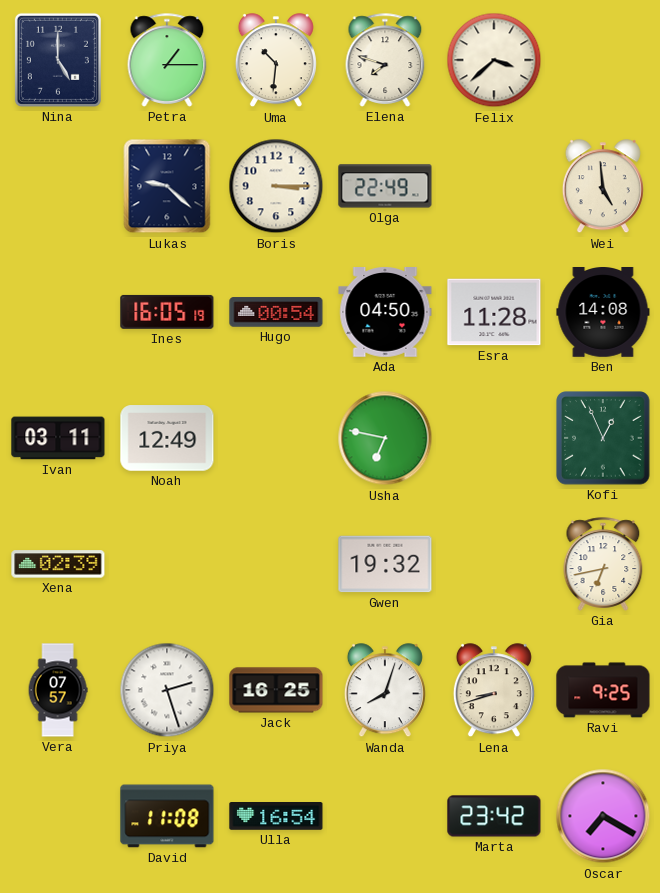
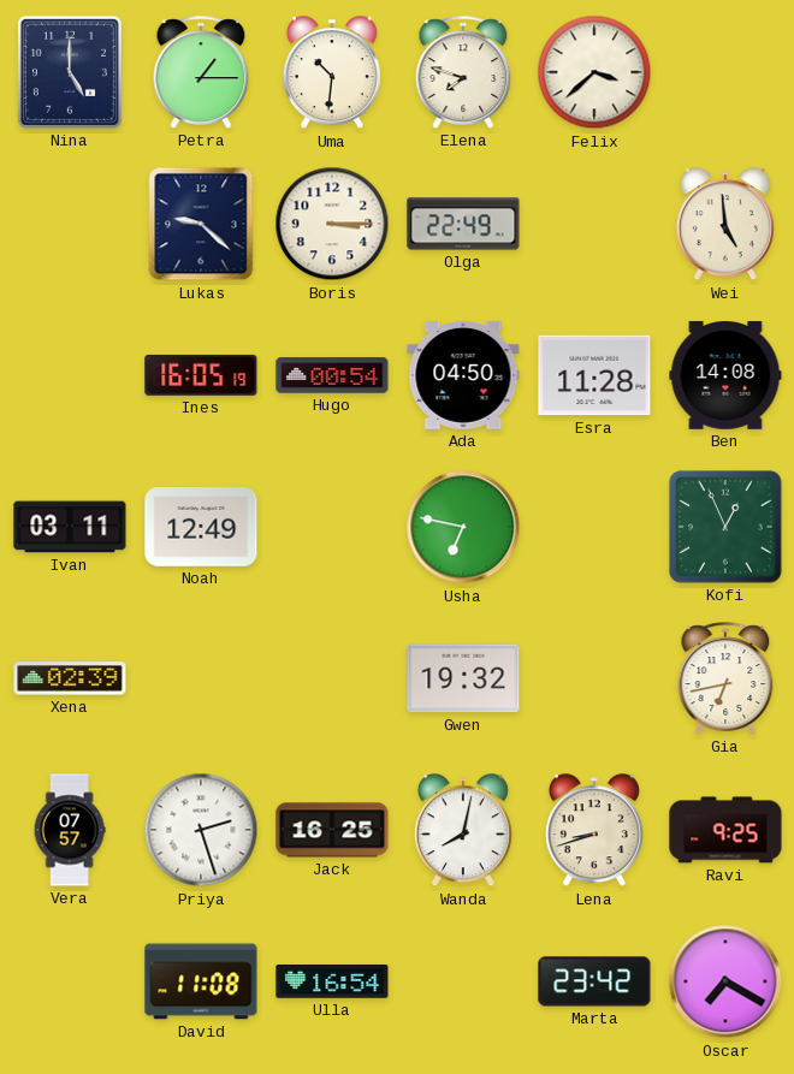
Wanda: 8:03 -> 8:02
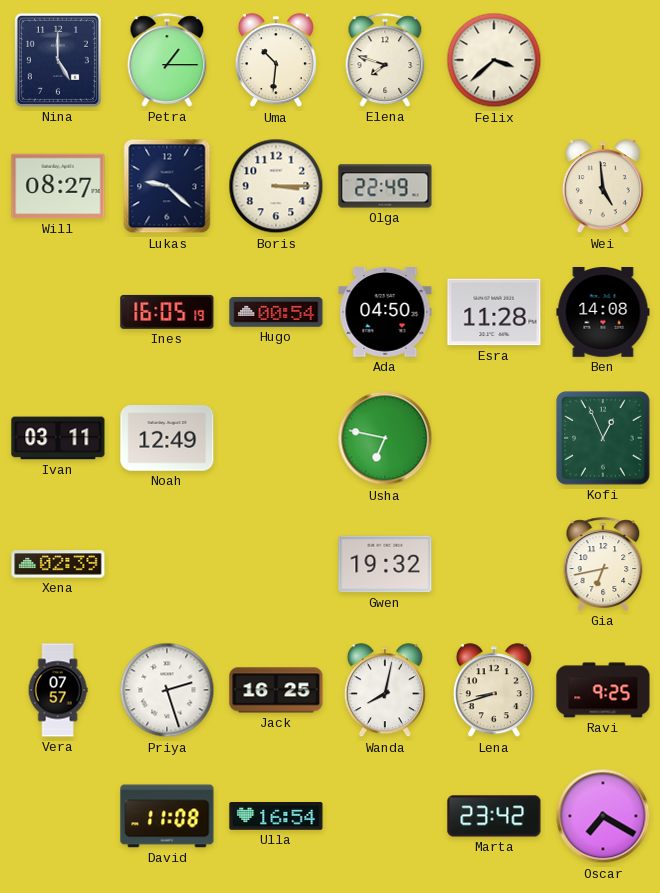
Will: none -> 08:27
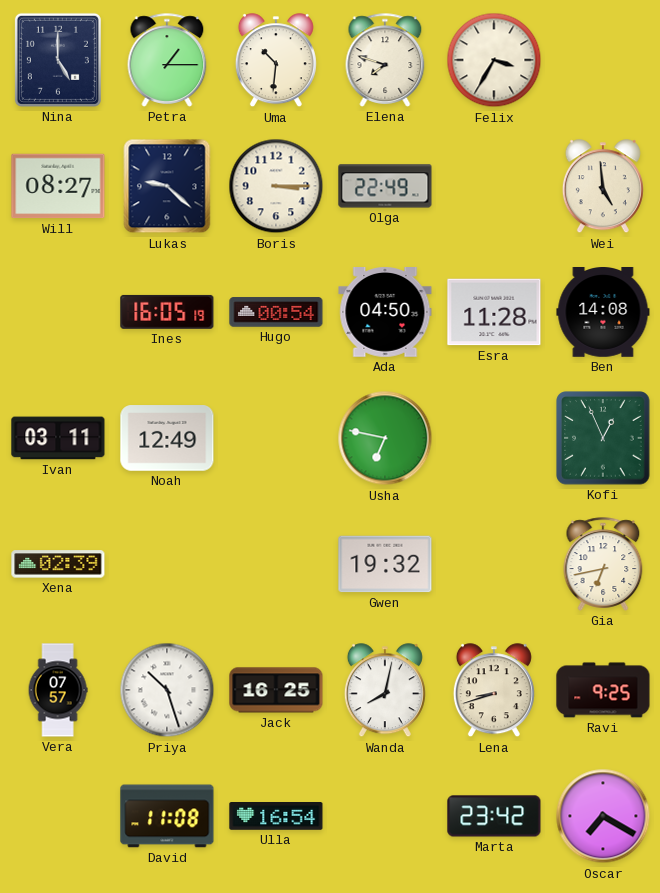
Felix: 3:38 -> 3:35
Priya: 2:27 -> 10:27
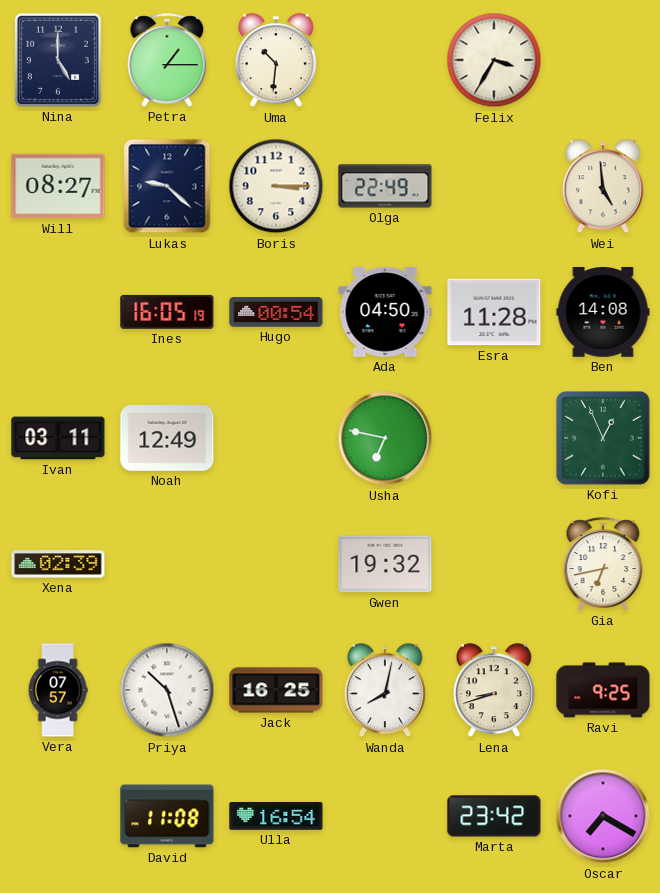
Elena: 7:48 -> none
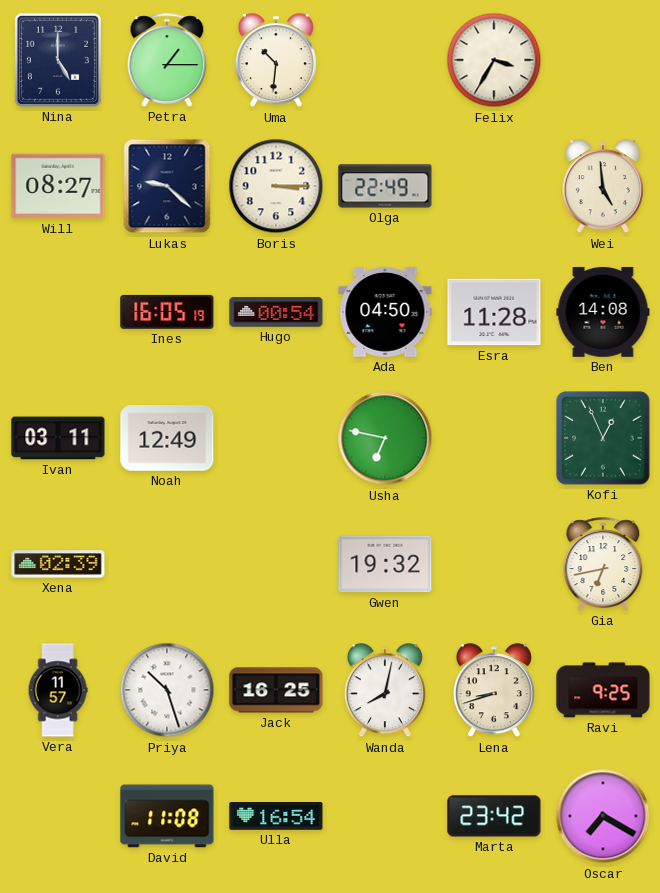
Vera: 07:57 -> 11:57
